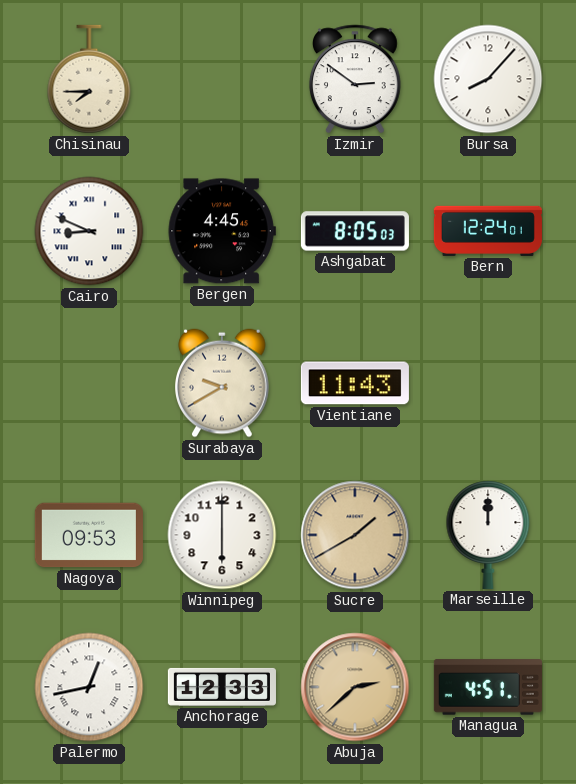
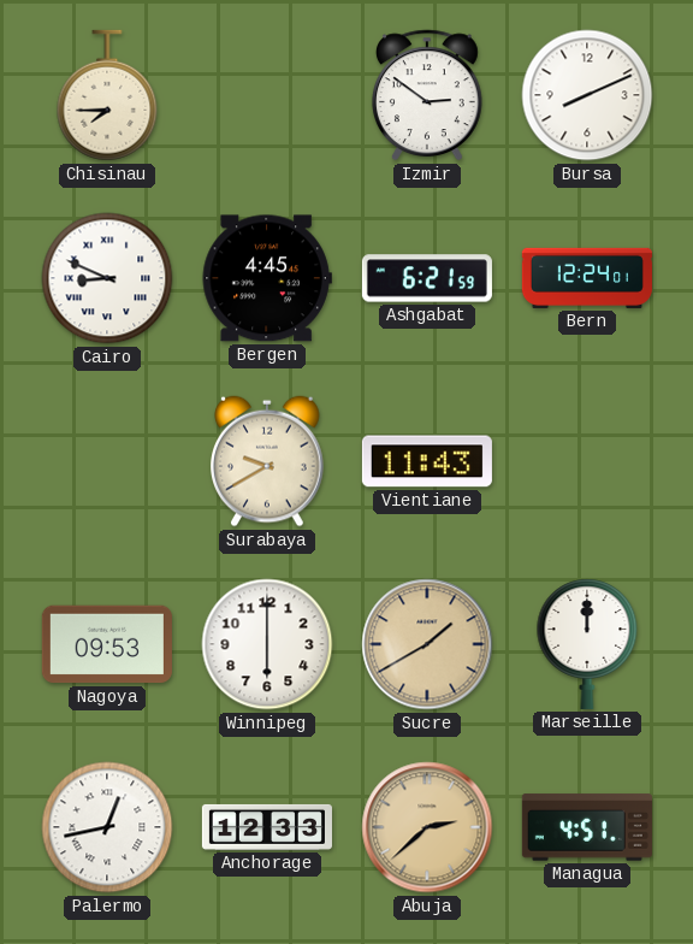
Bursa: 8:07 -> 8:11
Ashgabat: 8:05 -> 6:21
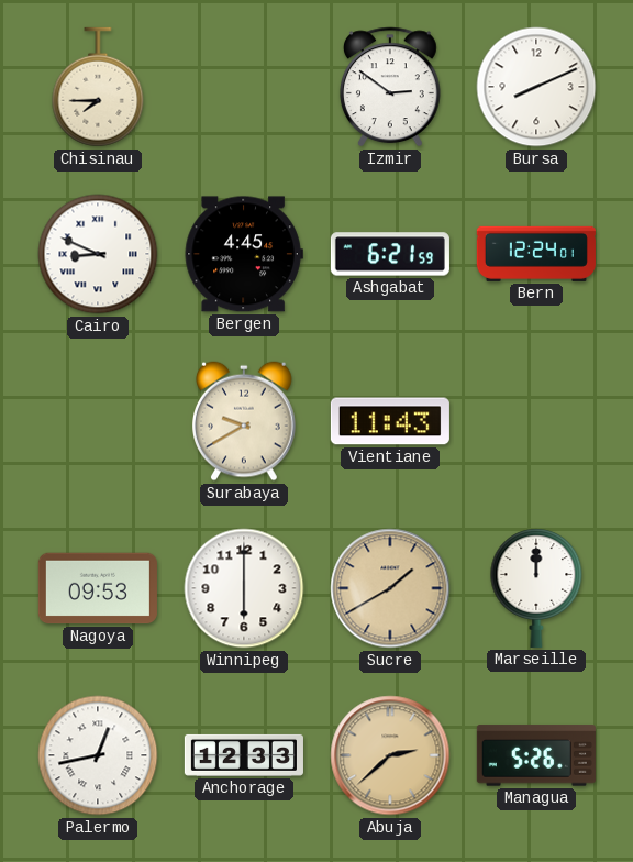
Managua: 4:51 -> 5:26
